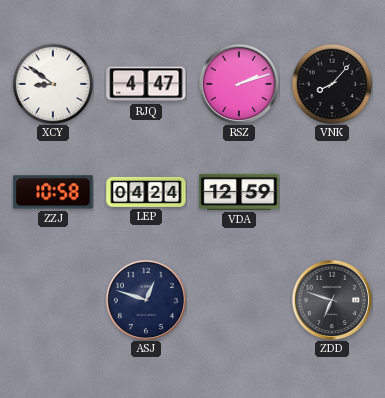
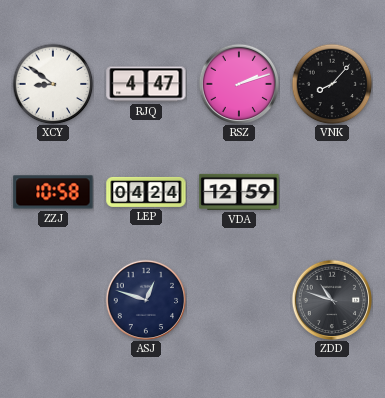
ZDD: 6:48 -> 10:48
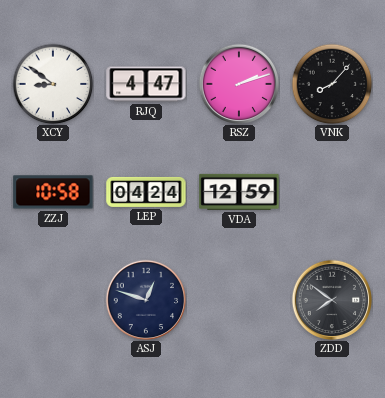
ZDD: 10:48 -> 7:51
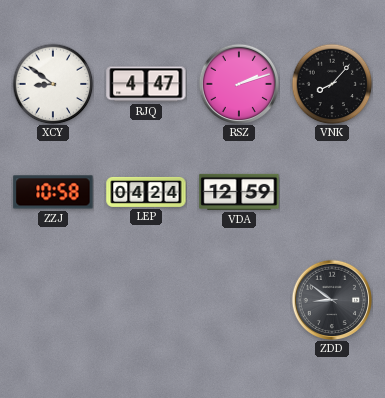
ASJ: 12:48 -> none
ZDD: 7:51 -> 8:51
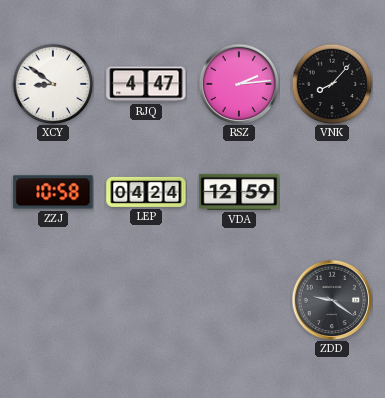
RSZ: 2:12 -> 2:14
ZDD: 8:51 -> 9:21
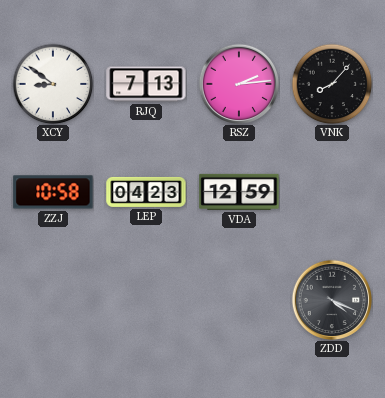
RJQ: 4:47 -> 7:13
LEP: 04:24 -> 04:23
ZDD: 9:21 -> 4:19
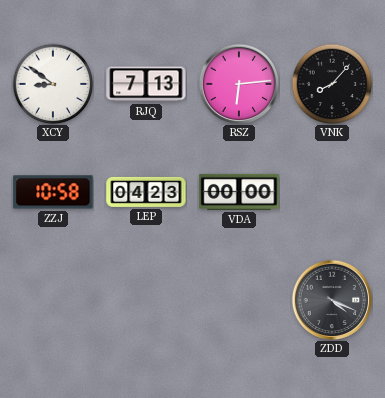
RSZ: 2:14 -> 6:14
VDA: 12:59 -> 00:00
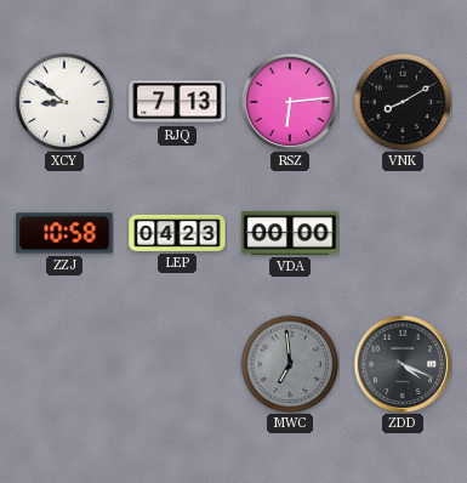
VNK: 8:07 -> 8:10
MWC: none -> 6:59
